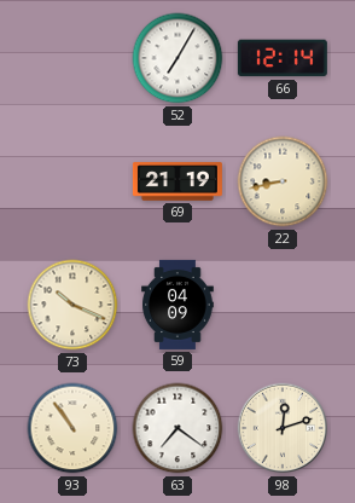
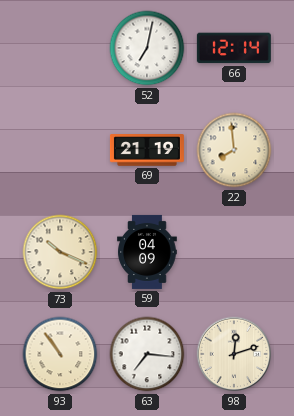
52: 7:05 -> 7:02
22: 8:43 -> 7:59
63: 7:21 -> 7:16
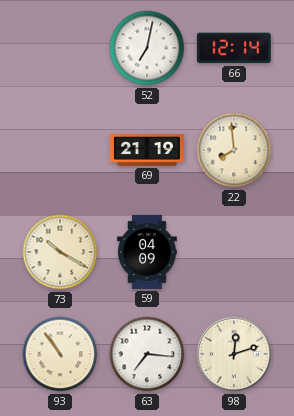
73: 10:19 -> 10:20
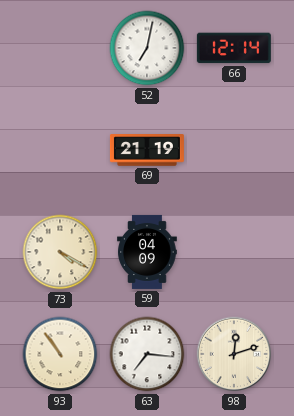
22: 7:59 -> none
73: 10:20 -> 4:20
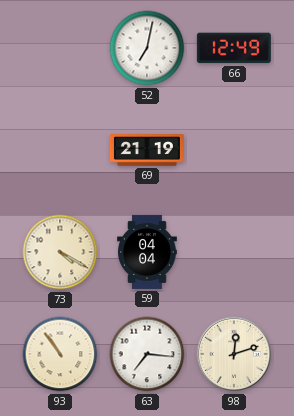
66: 12:14 -> 12:49
59: 04:09 -> 04:04
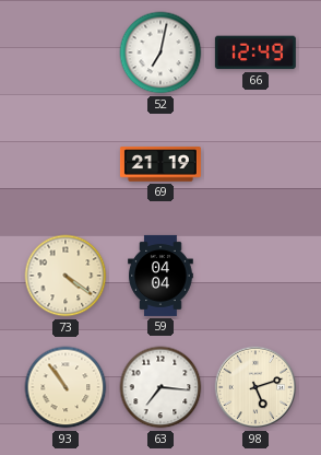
73: 4:20 -> 4:21
98: 12:12 -> 5:12
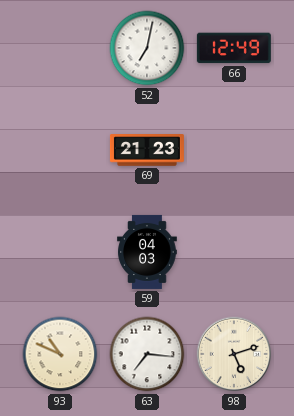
69: 21:19 -> 21:23
73: 4:21 -> none
59: 04:04 -> 04:03
93: 10:54 -> 10:49
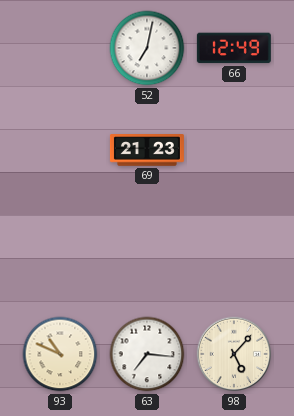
59: 04:03 -> none
98: 5:12 -> 5:07
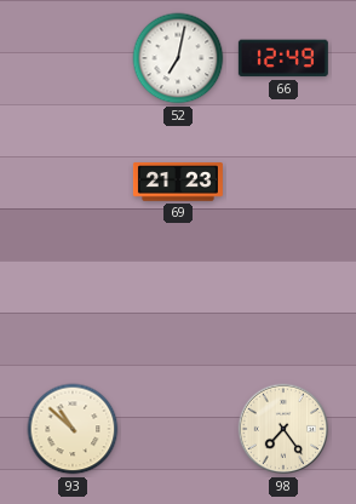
93: 10:49 -> 10:52
63: 7:16 -> none
98: 5:07 -> 7:24
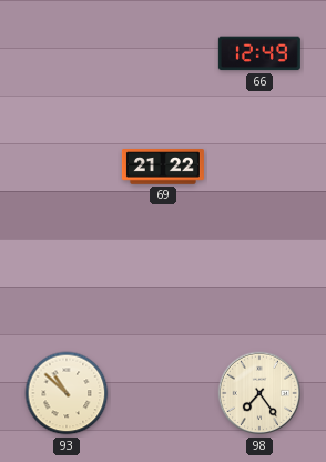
52: 7:02 -> none
69: 21:23 -> 21:22
